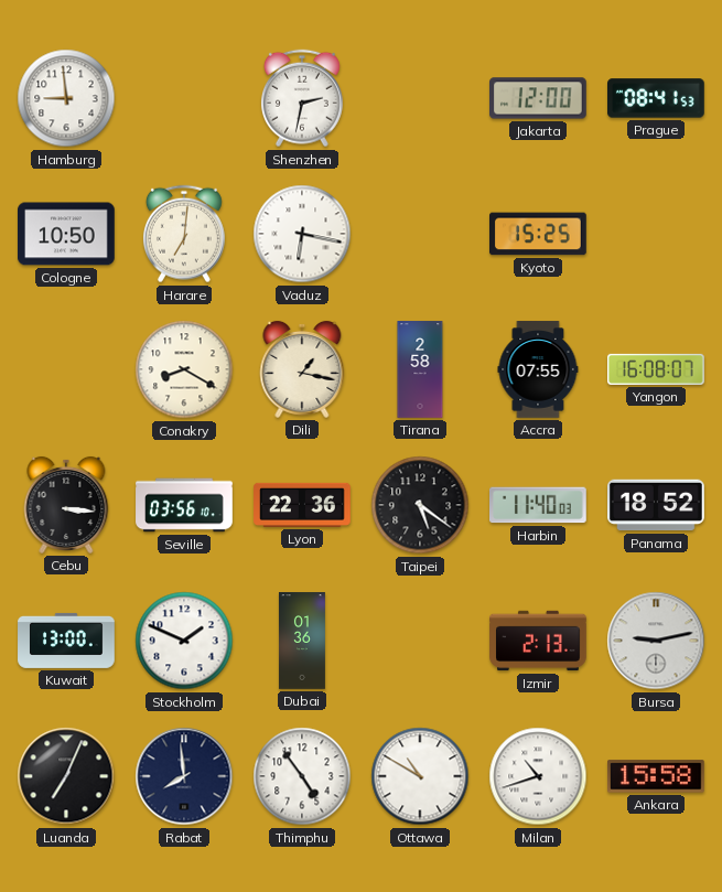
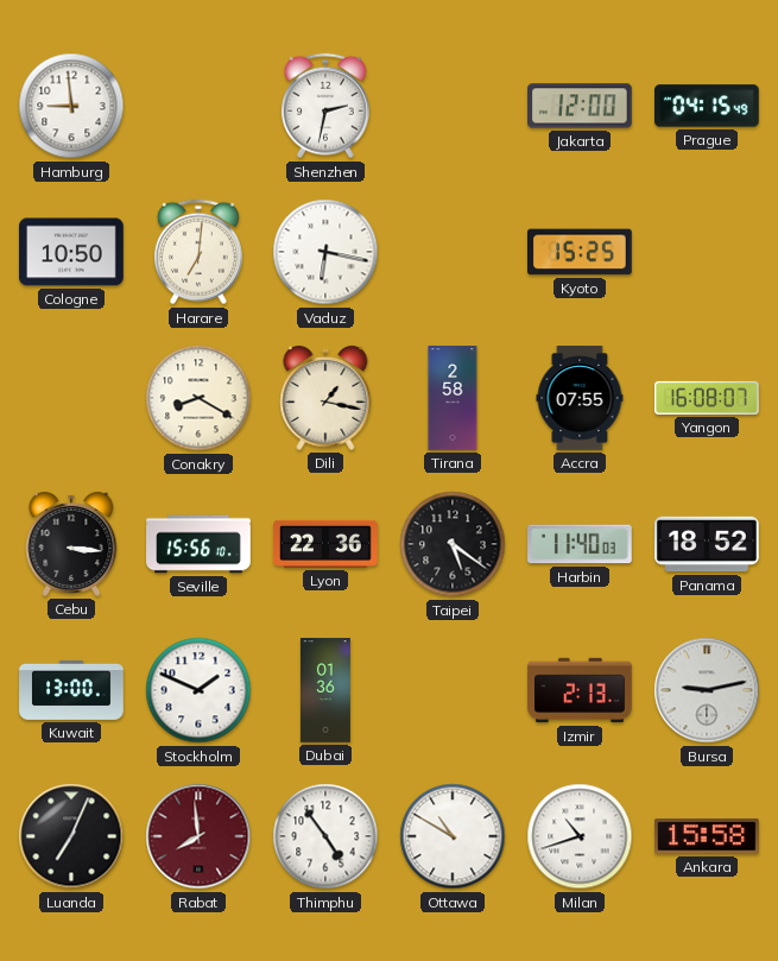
Prague: 08:41 -> 04:15
Seville: 03:56 -> 15:56
Rabat dial: navy -> burgundy
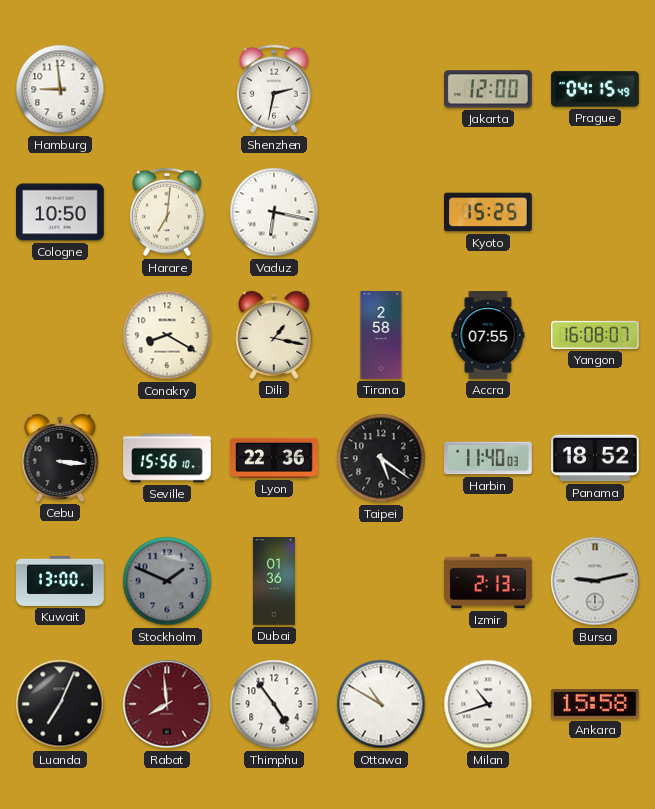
Stockholm dial: white -> grey
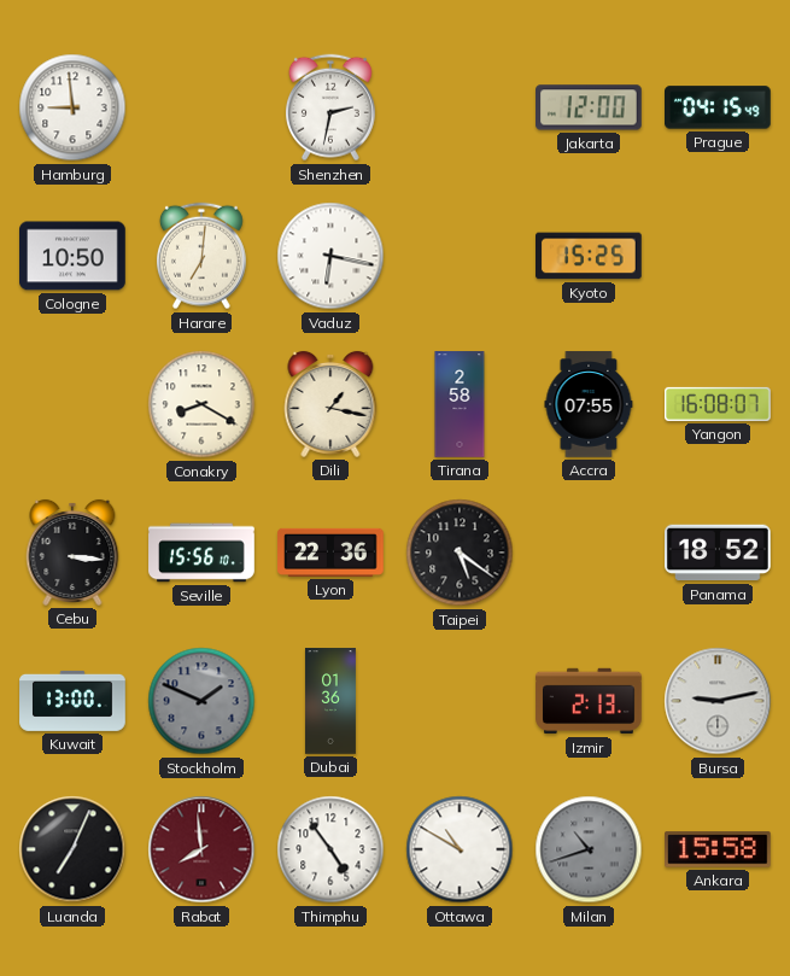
Harbin: 11:40 -> none
Milan dial: white -> grey
